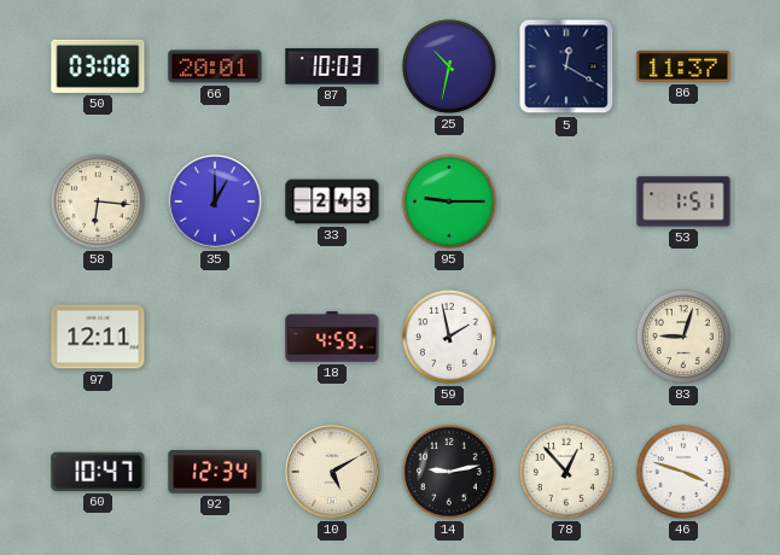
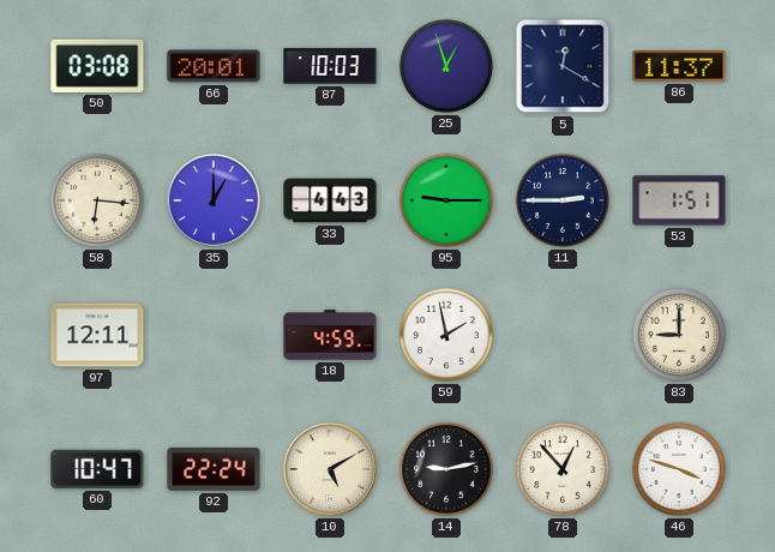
25: 10:32 -> 12:57
33: 2:43 -> 4:43
11: none -> 2:45
83: 9:03 -> 9:00
92: 12:34 -> 22:24
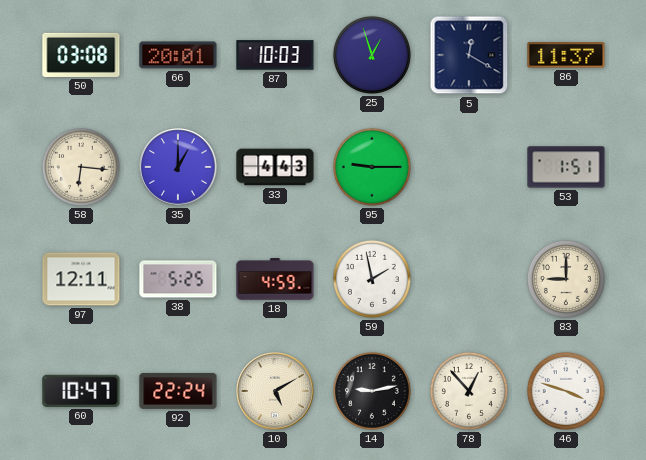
11: 2:45 -> none
38: none -> 5:25
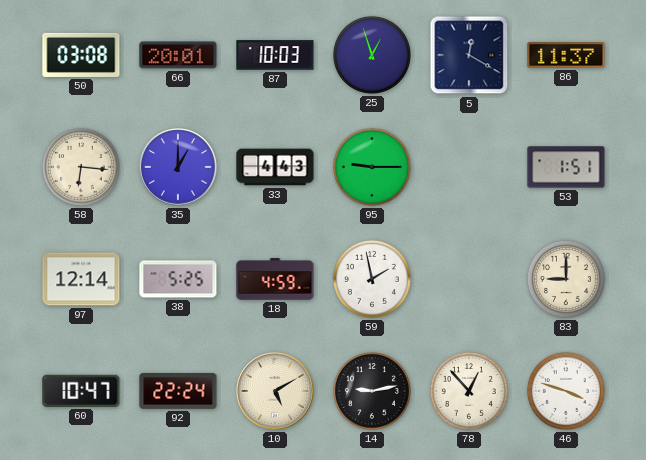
97: 12:11 -> 12:14
